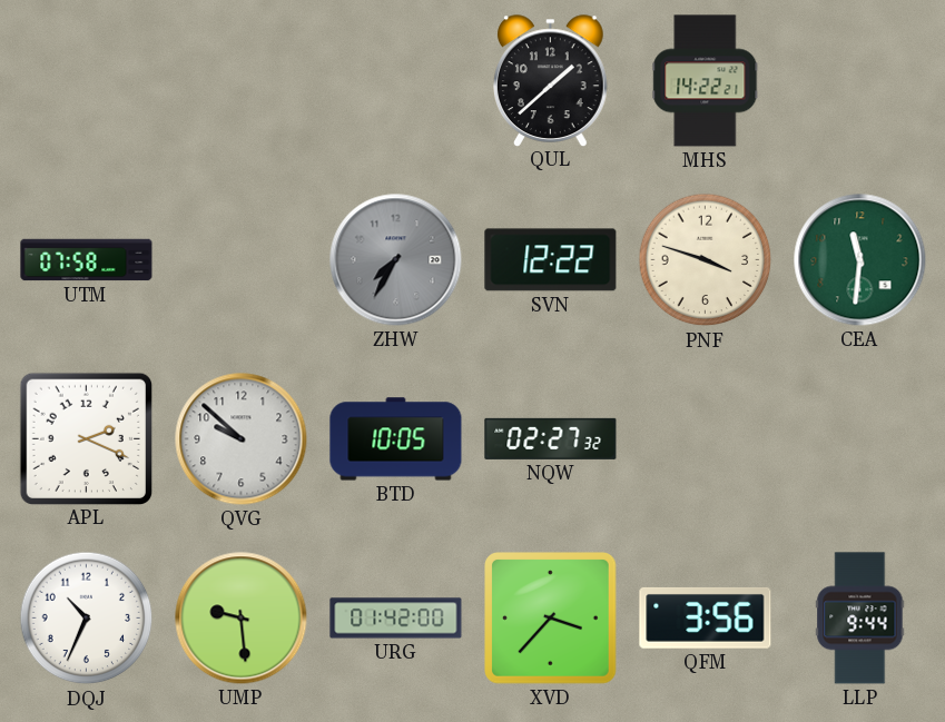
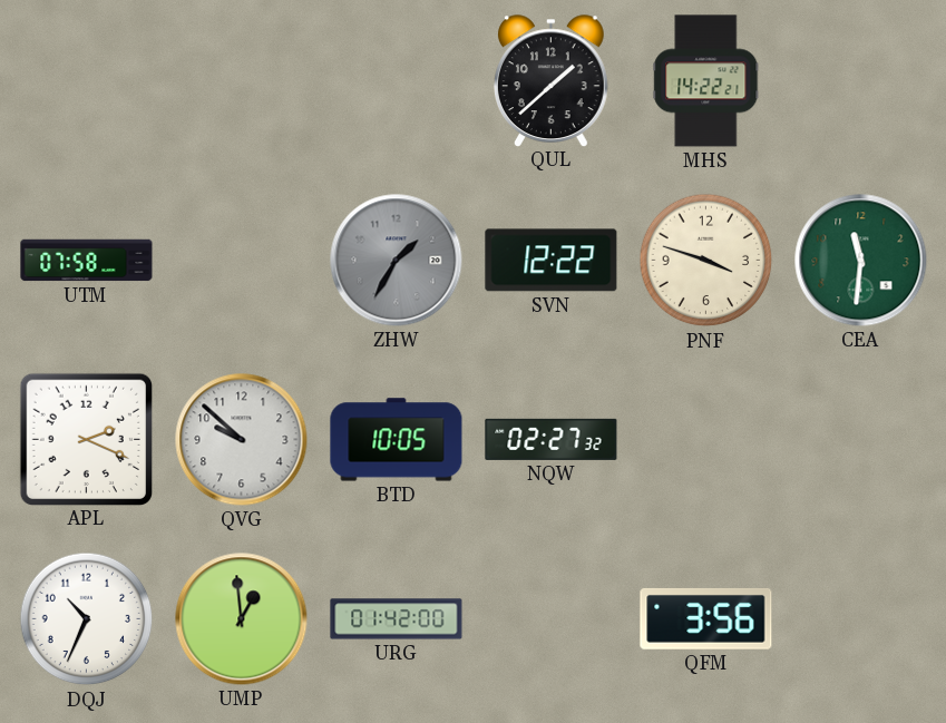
ZHW: 7:35 -> 1:35
UMP: 9:29 -> 12:59
XVD: 3:37 -> none
LLP: 9:44 -> none
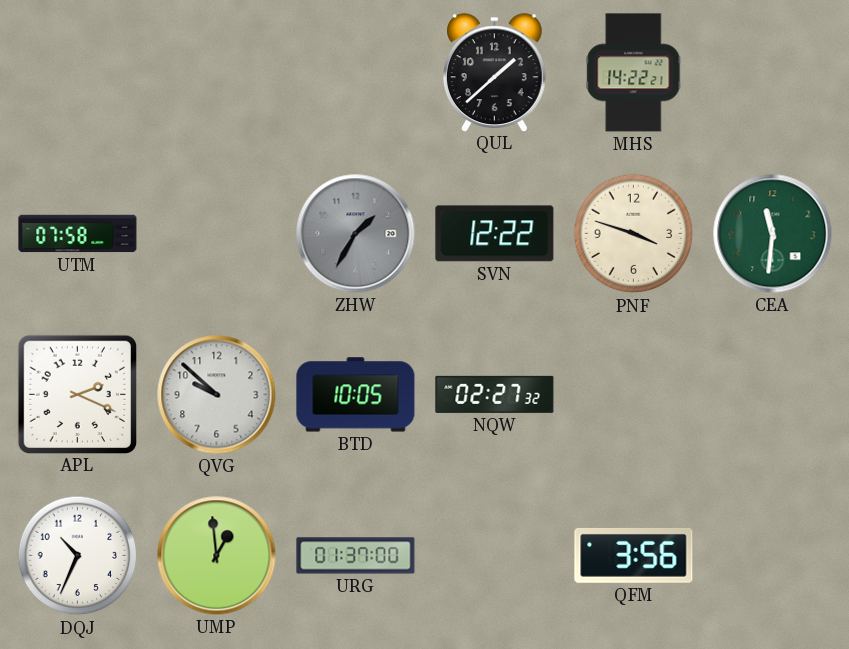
URG: 01:42 -> 01:37
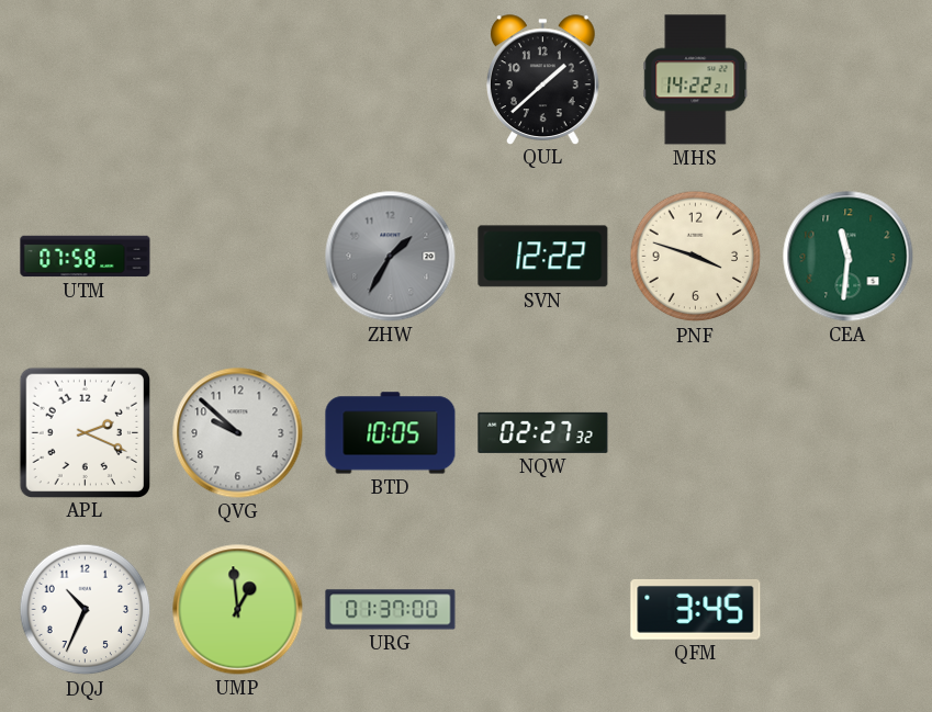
QFM: 3:56 -> 3:45
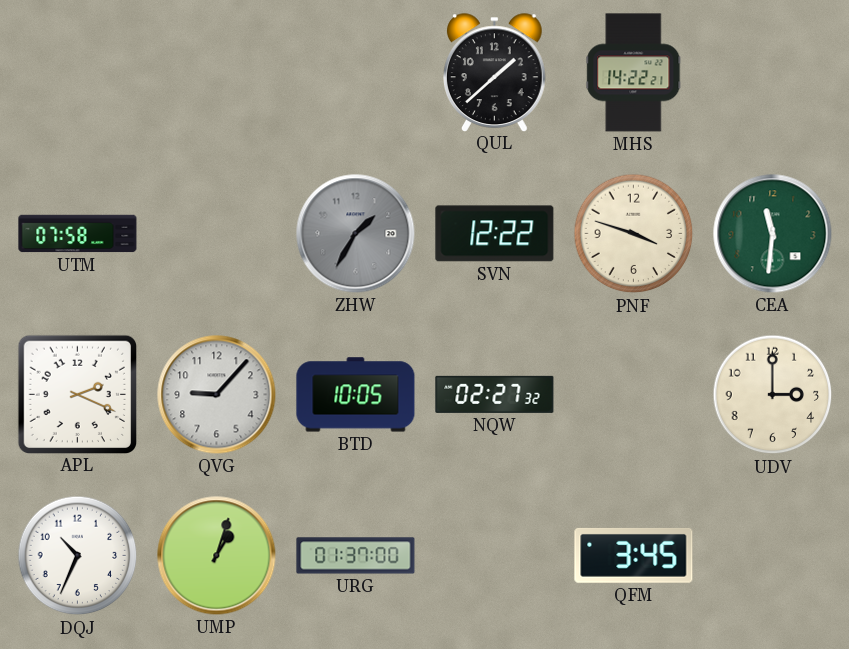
QVG: 9:52 -> 9:07
UDV: none -> 3:00
UMP: 12:59 -> 1:03
